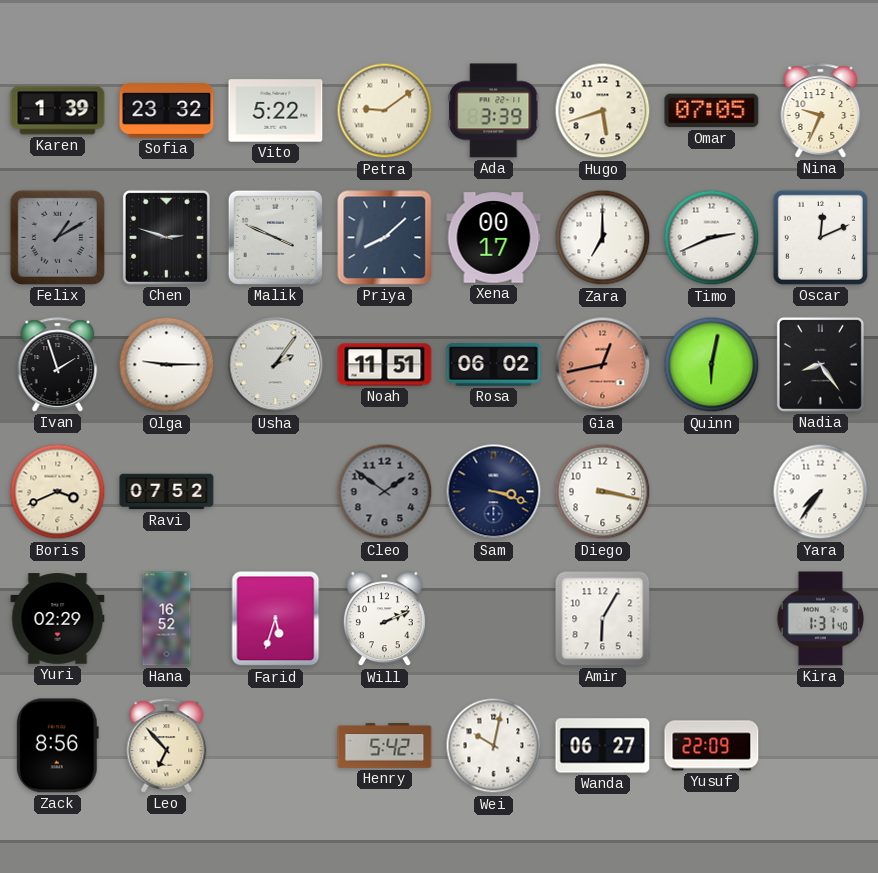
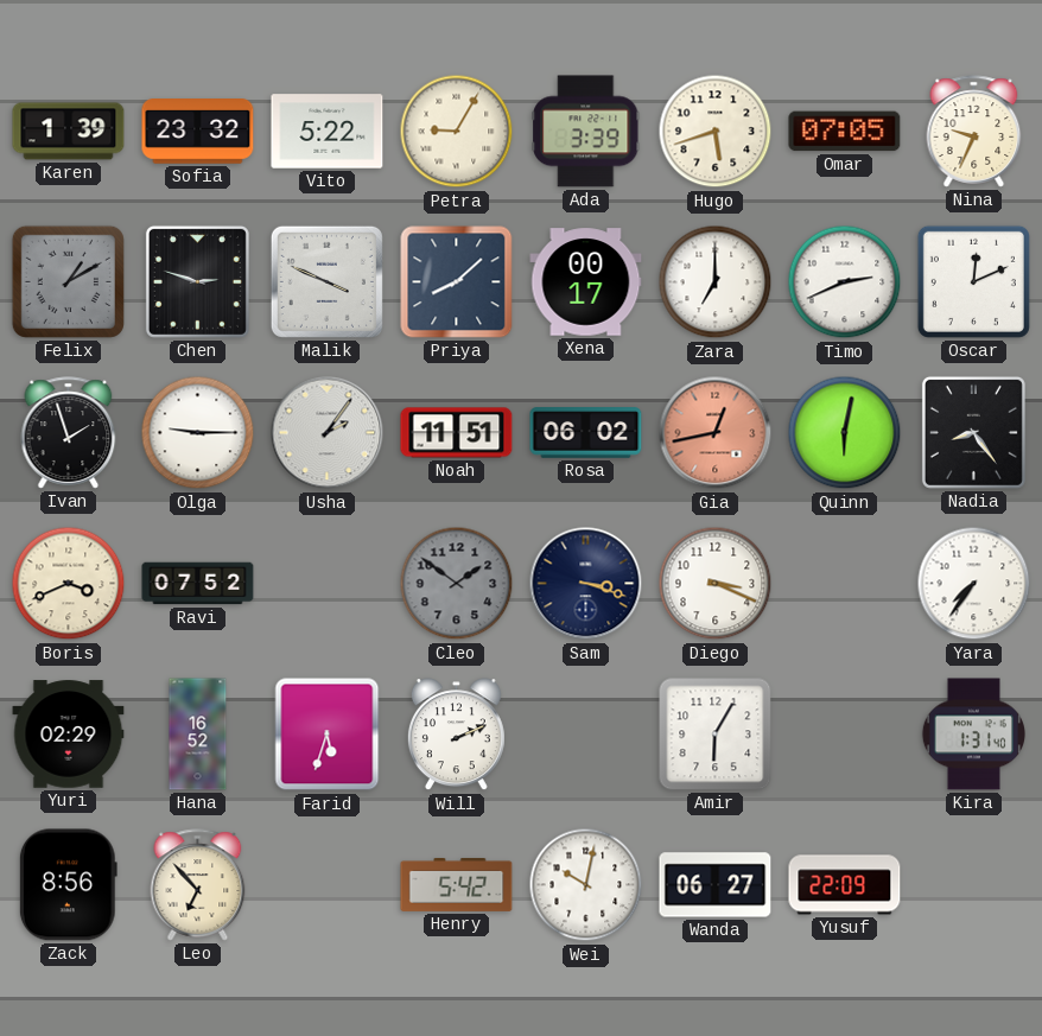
Petra: 9:09 -> 9:05
Diego: 3:17 -> 3:19
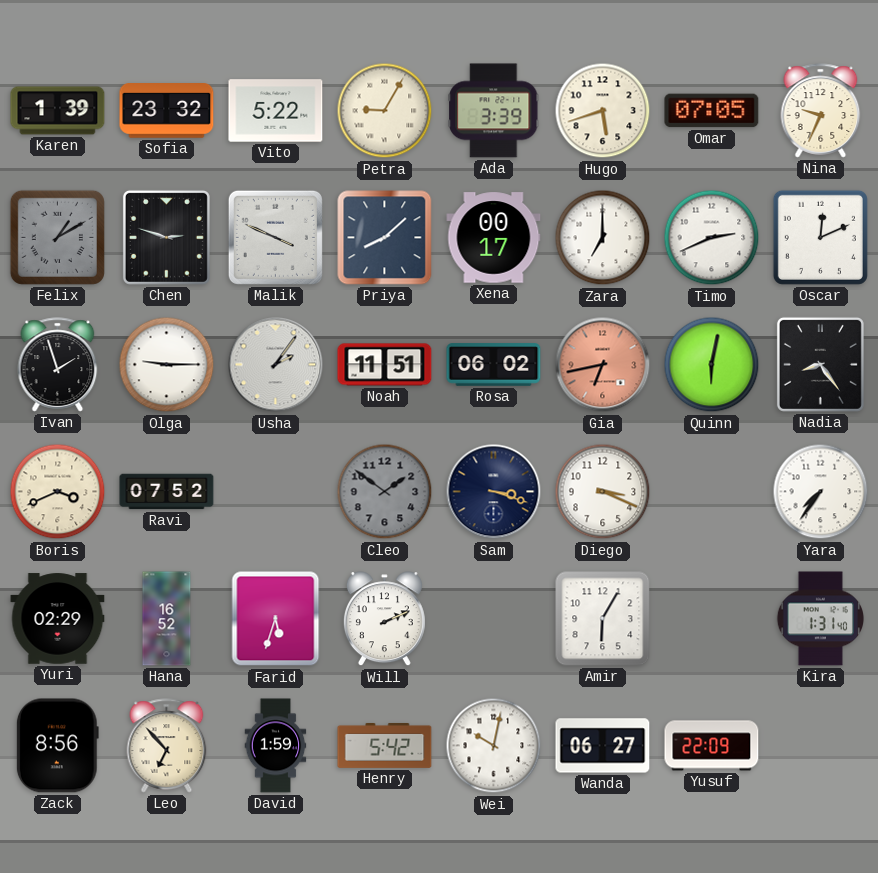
Gia: 12:43 -> 6:43
David: none -> 1:59
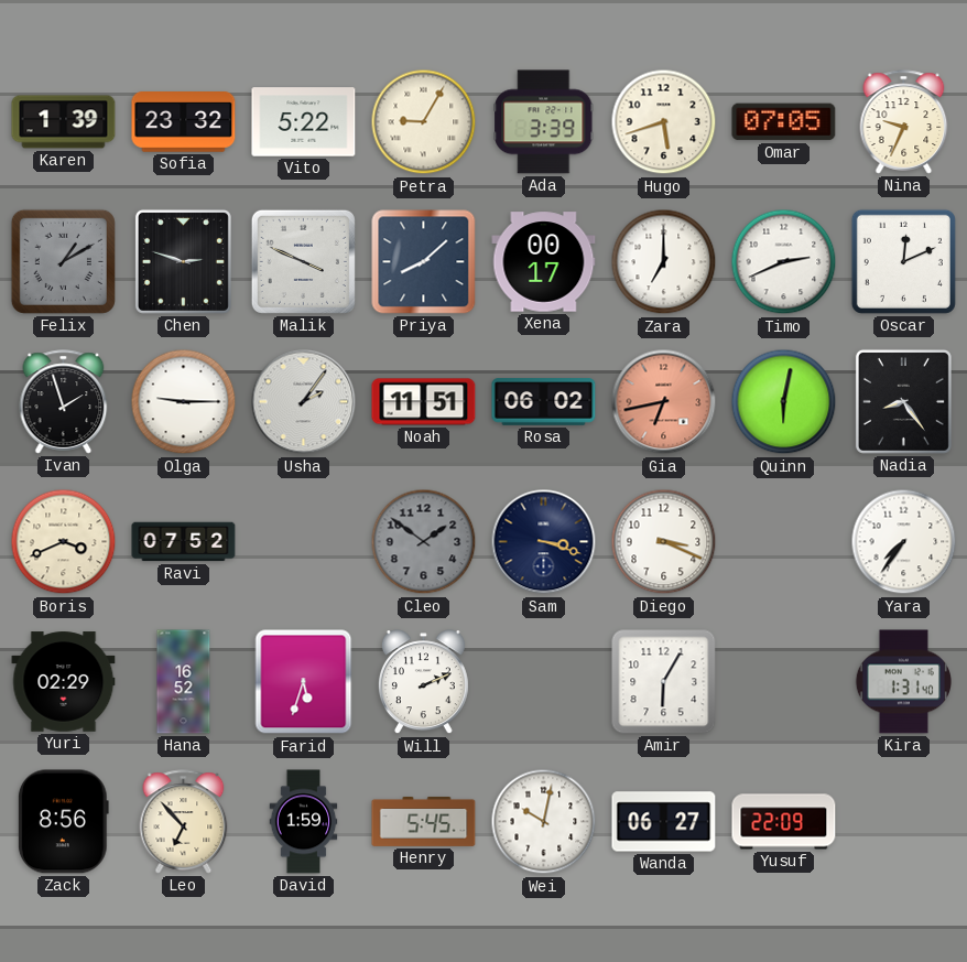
Henry: 5:42 -> 5:45
